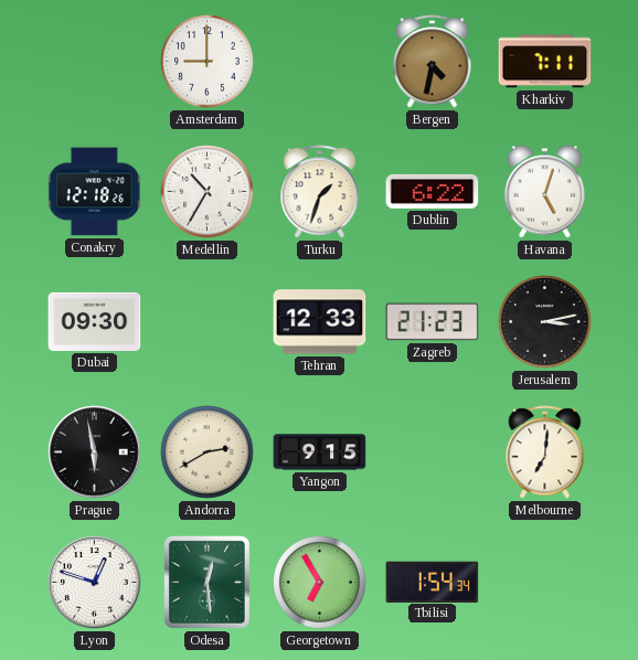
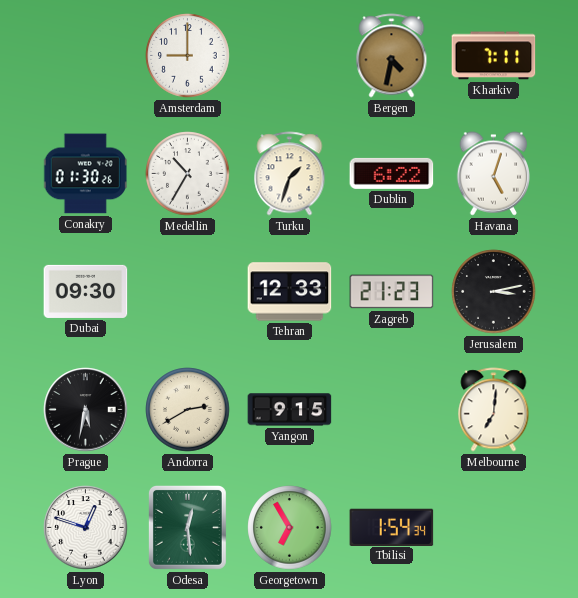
Conakry: 12:18 -> 01:30
Prague: 5:58 -> 5:32
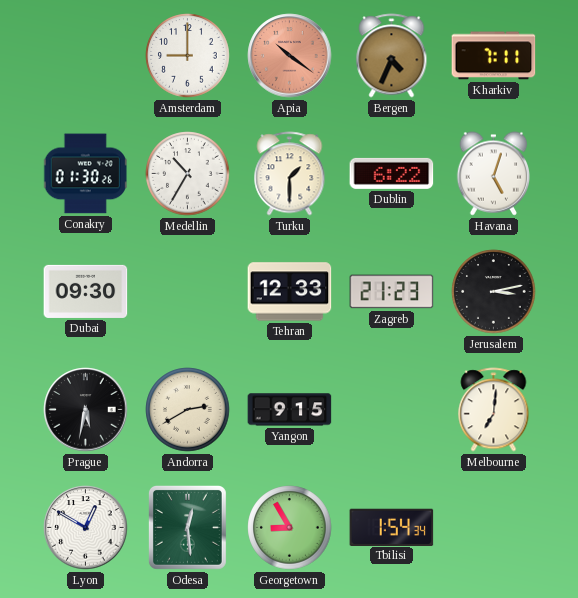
Apia: none -> 10:21
Bergen: 4:32 -> 4:34
Turku: 1:33 -> 1:30
Lyon: 12:48 -> 12:50
Georgetown: 6:55 -> 8:55
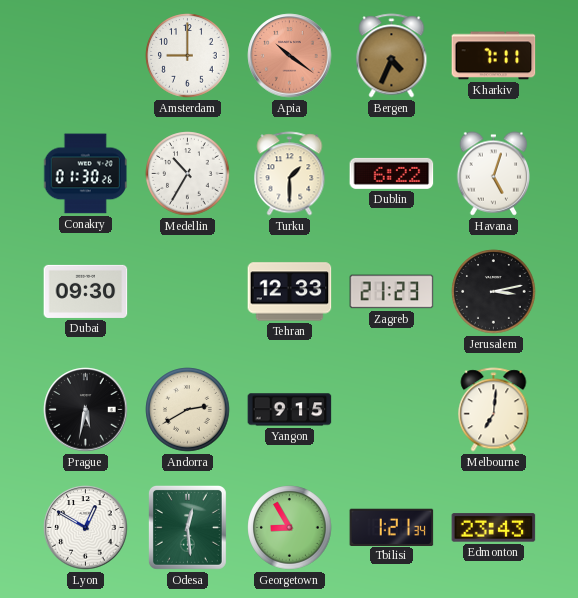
Tbilisi: 1:54 -> 1:21
Edmonton: none -> 23:43
